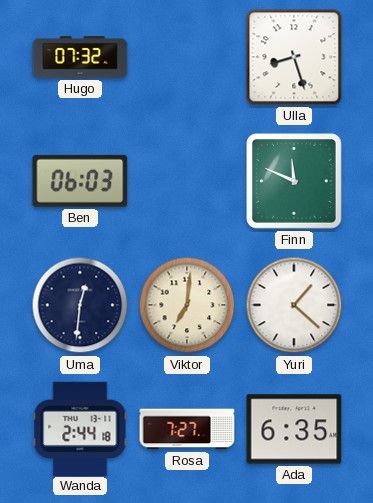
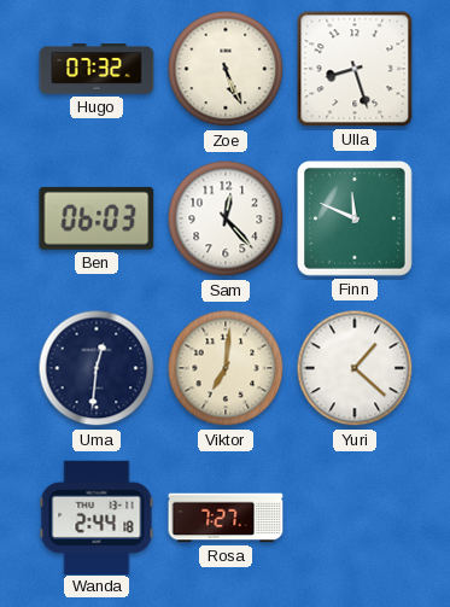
Zoe: none -> 5:26
Sam: none -> 12:23
Ada: 6:35 -> none
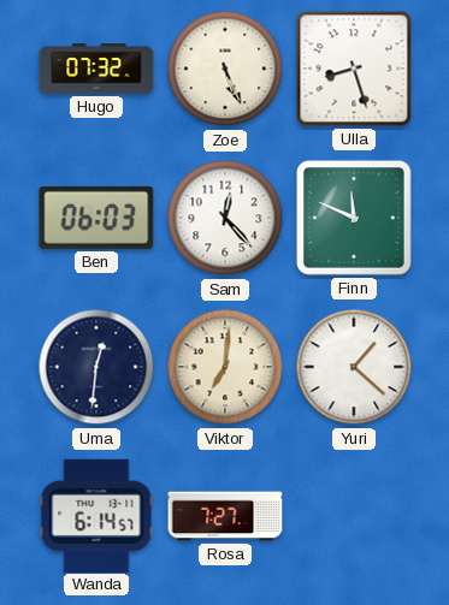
Wanda: 2:44 -> 6:14
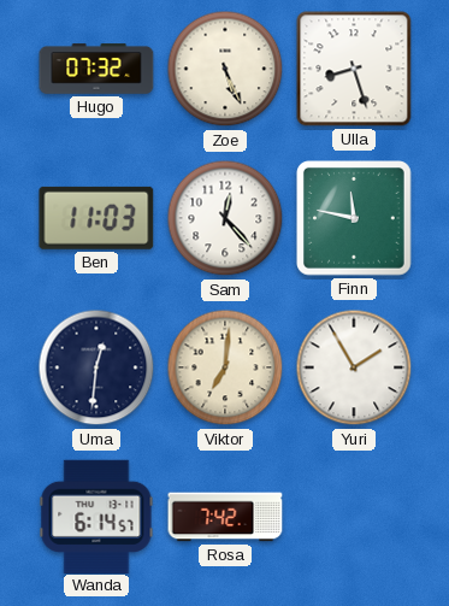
Ben: 06:03 -> 11:03
Finn: 11:49 -> 11:47
Yuri: 1:22 -> 1:55
Rosa: 7:27 -> 7:42
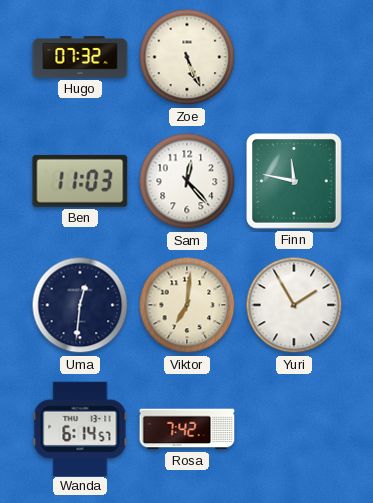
Ulla: 8:27 -> none
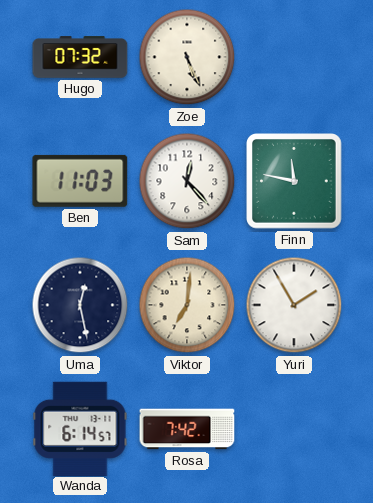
Uma: 12:31 -> 12:28
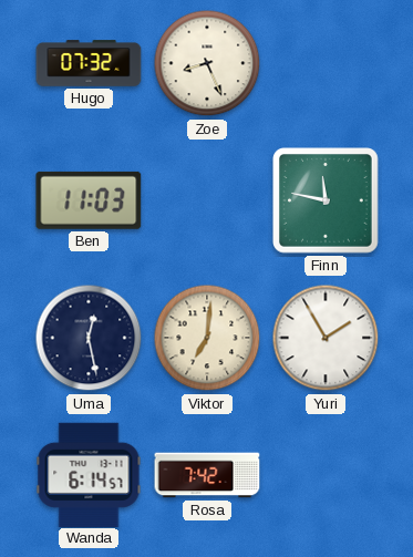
Zoe: 5:26 -> 8:26
Sam: 12:23 -> none
